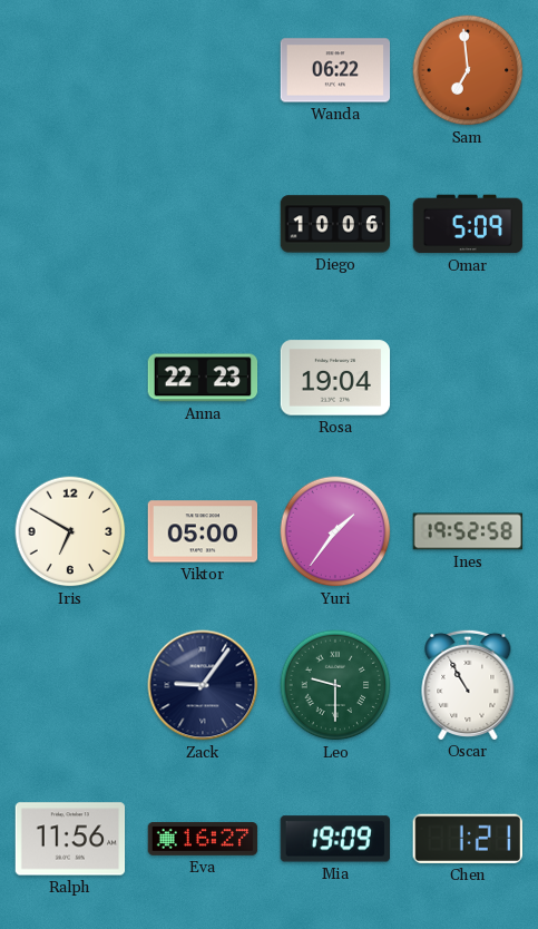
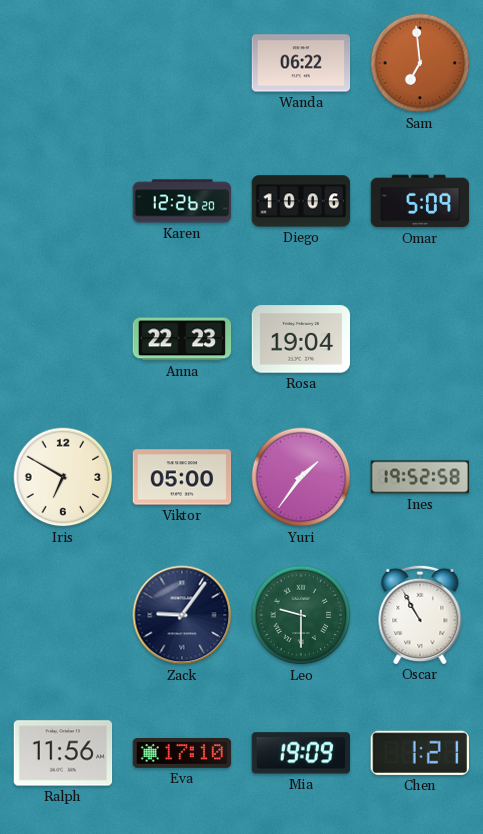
Karen: none -> 12:26
Eva: 16:27 -> 17:10
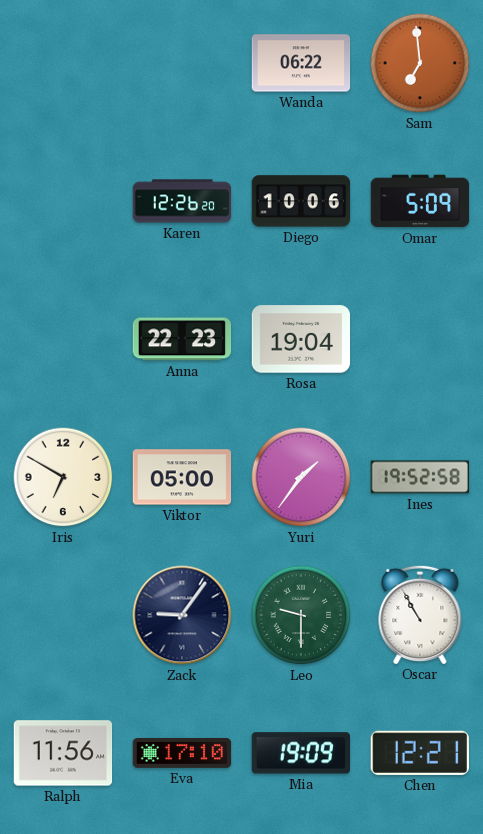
Chen: 1:21 -> 12:21
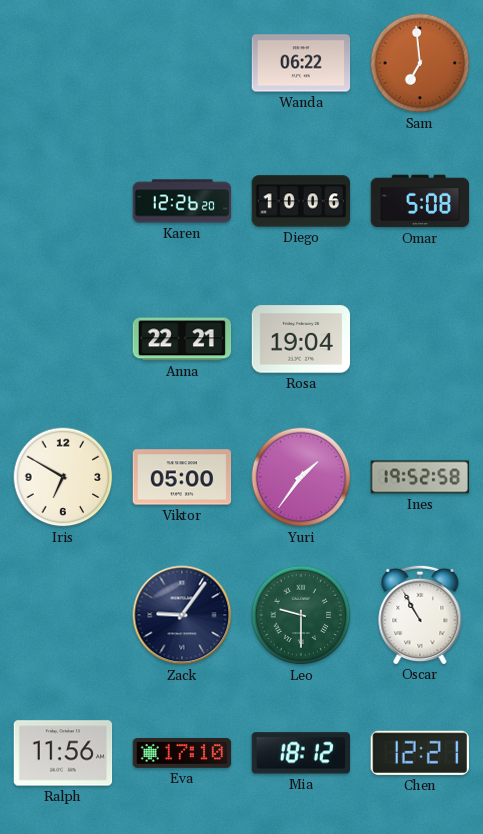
Omar: 5:09 -> 5:08
Anna: 22:23 -> 22:21
Mia: 19:09 -> 18:12
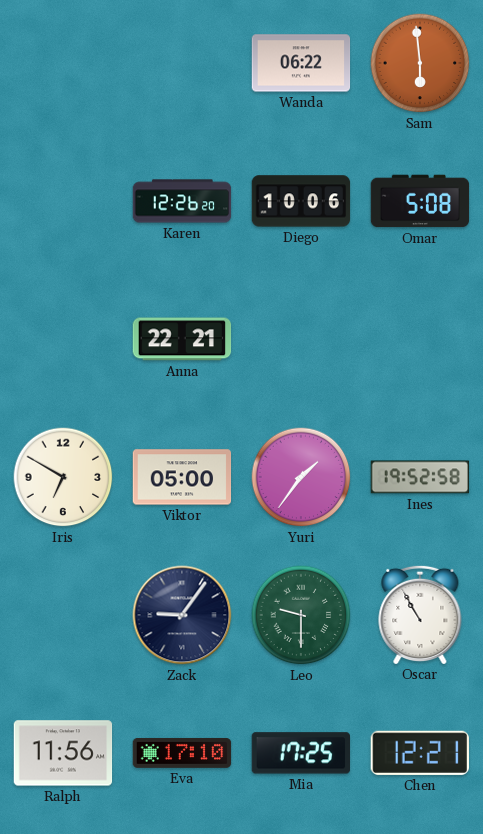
Sam: 6:59 -> 5:59
Rosa: 19:04 -> none
Mia: 18:12 -> 17:25
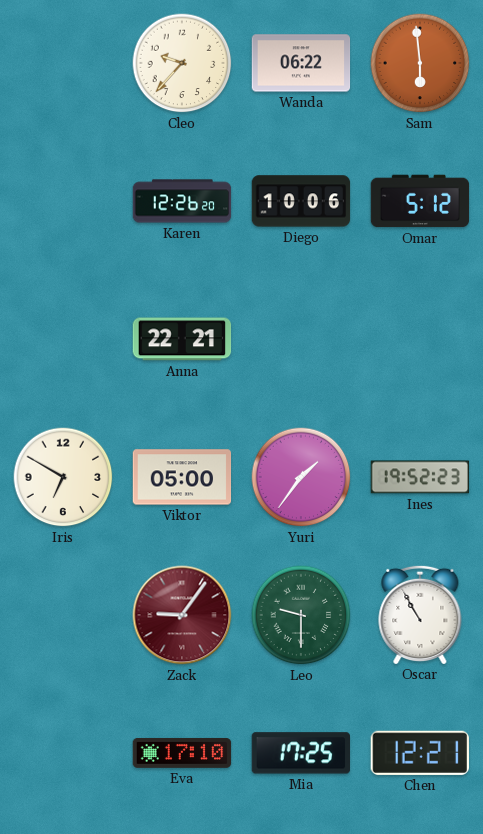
Cleo: none -> 9:37
Omar: 5:08 -> 5:12
Ines: 19:52:58 -> 19:52:23
Zack dial: navy -> burgundy
Ralph: 11:56 -> none
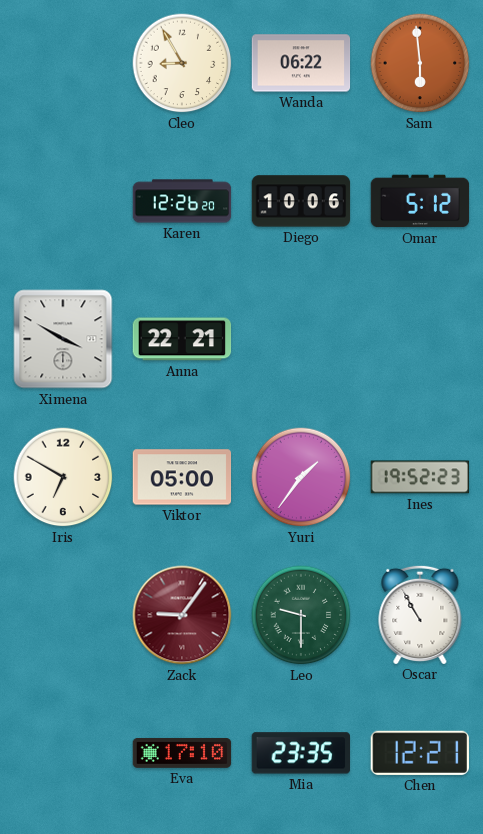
Cleo: 9:37 -> 8:55
Ximena: none -> 3:50
Mia: 17:25 -> 23:35
